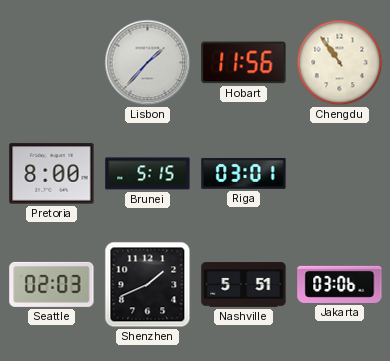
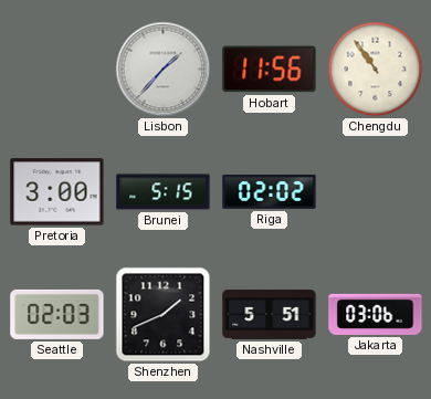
Pretoria: 8:00 -> 3:00
Riga: 03:01 -> 02:02
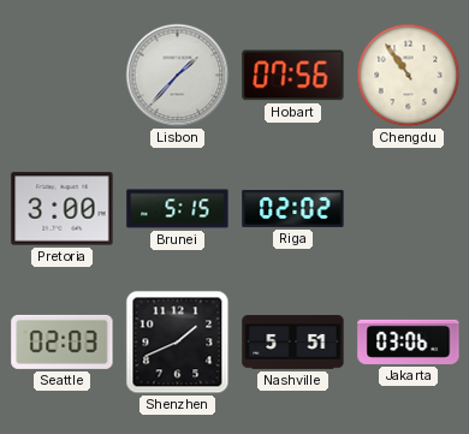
Hobart: 11:56 -> 07:56
